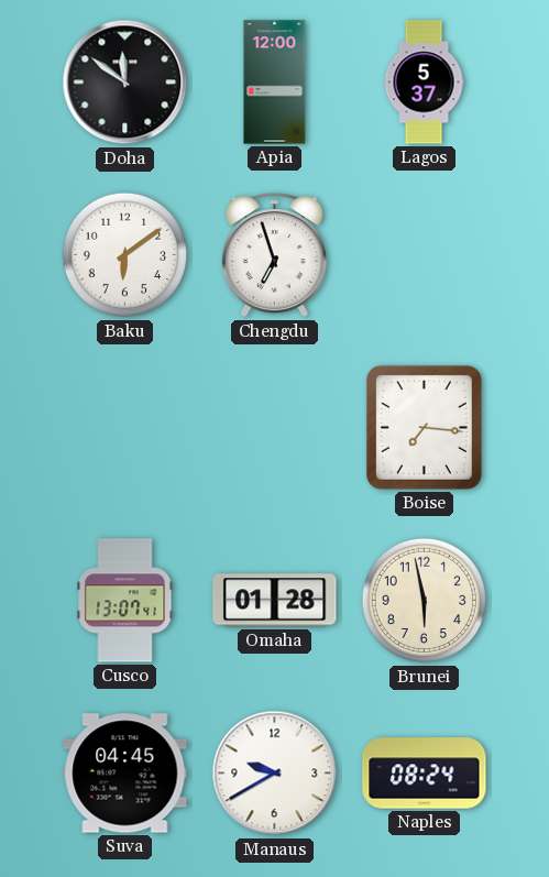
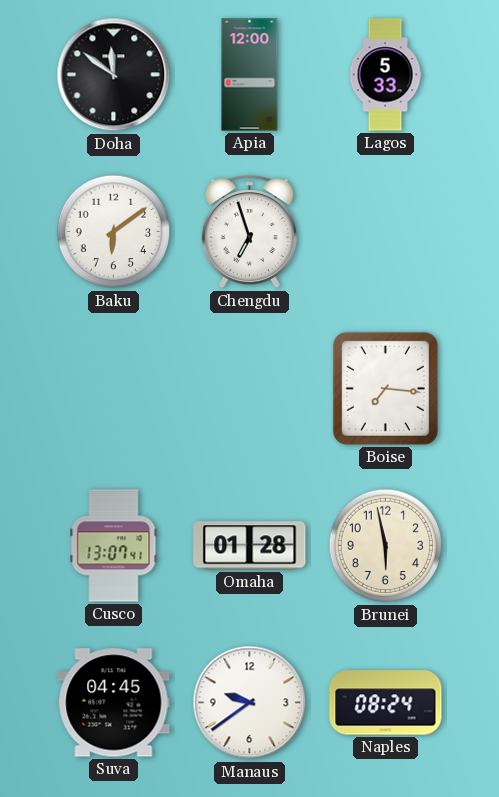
Lagos: 5:37 -> 5:33
Manaus: 9:40 -> 9:39
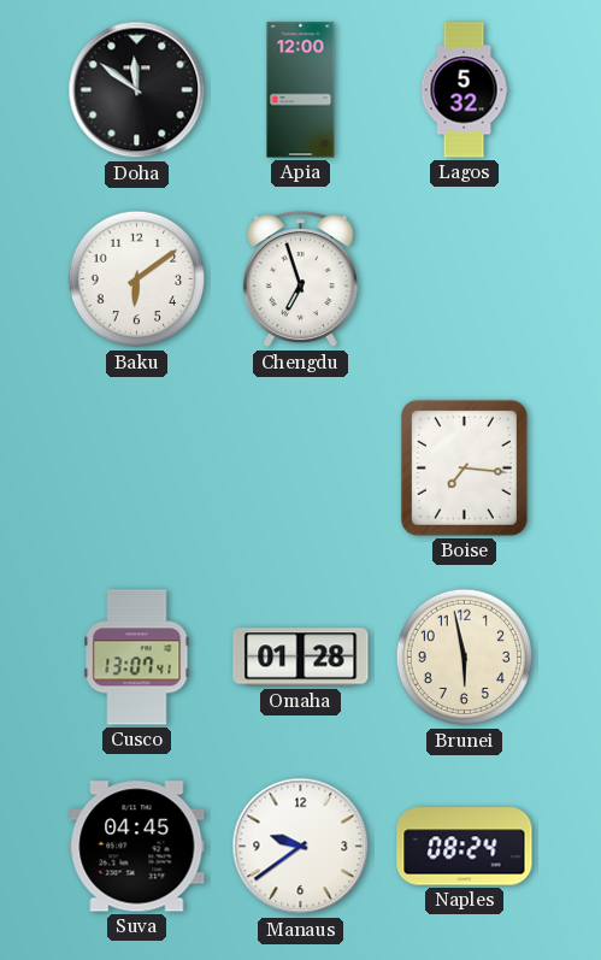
Lagos: 5:33 -> 5:32
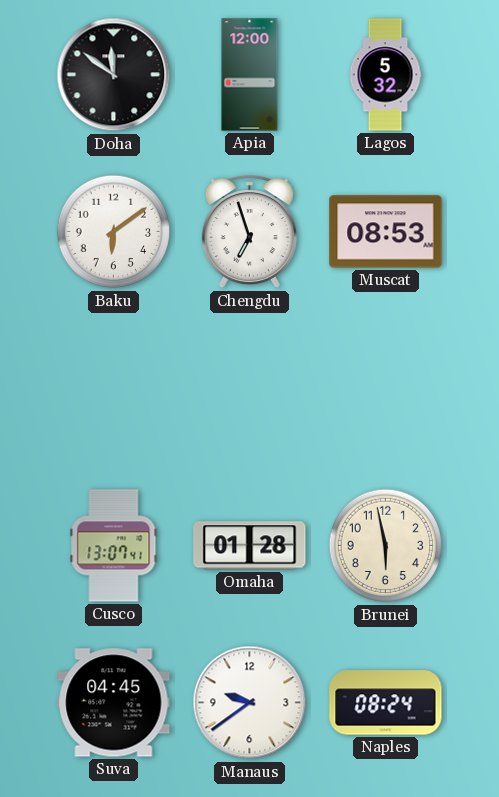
Muscat: none -> 08:53
Boise: 7:16 -> none
